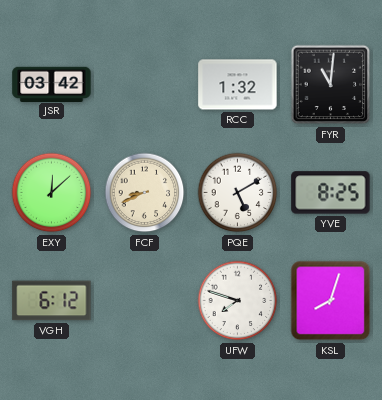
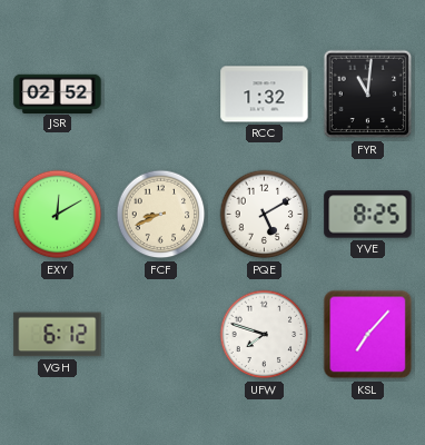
JSR: 03:42 -> 02:52
EXY: 12:08 -> 12:10
KSL: 8:03 -> 7:07
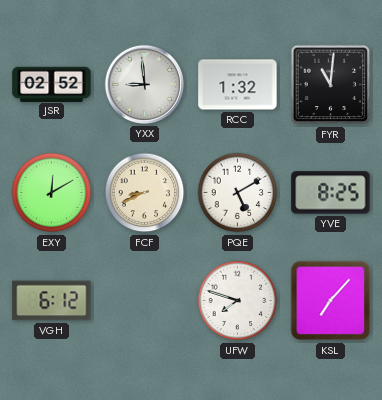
YXX: none -> 8:59
